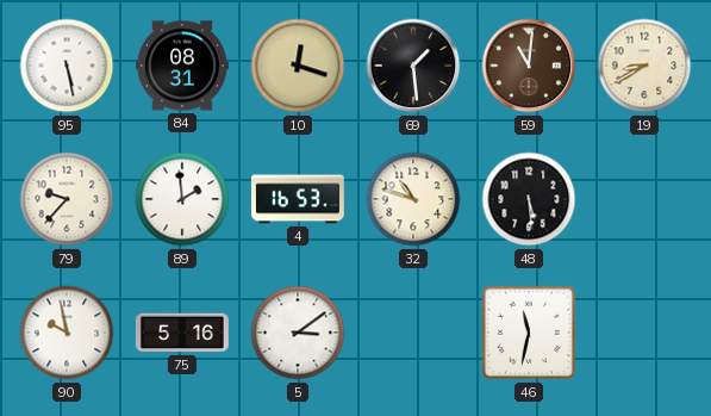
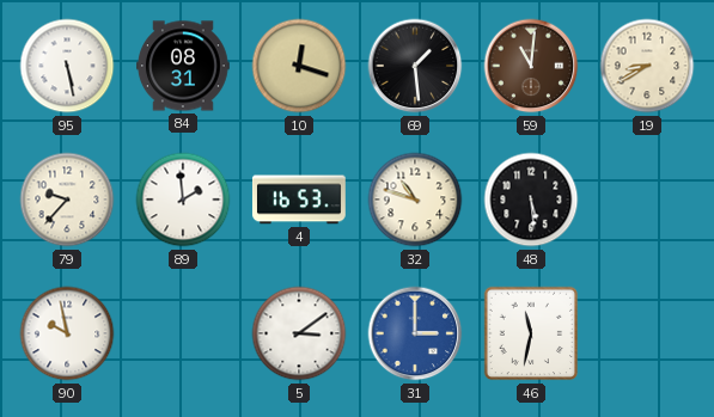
75: 5:16 -> none
31: none -> 3:00
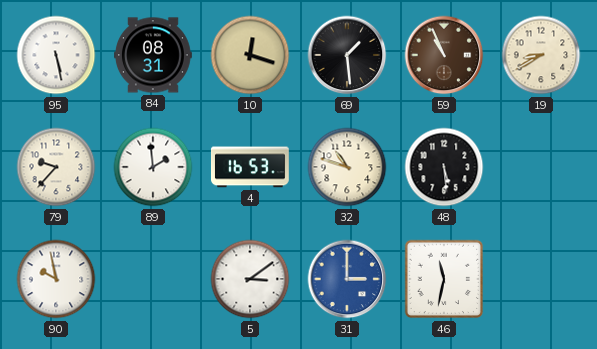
59: 11:01 -> 10:56
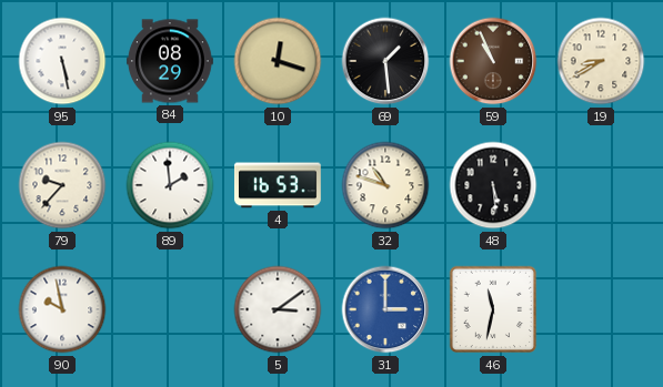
84: 08:31 -> 08:29
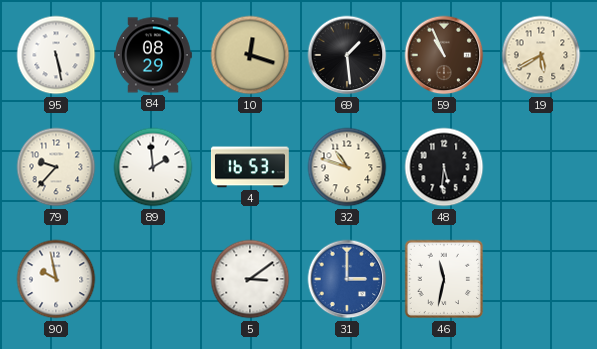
19: 8:40 -> 5:40
48: 5:29 -> 5:31
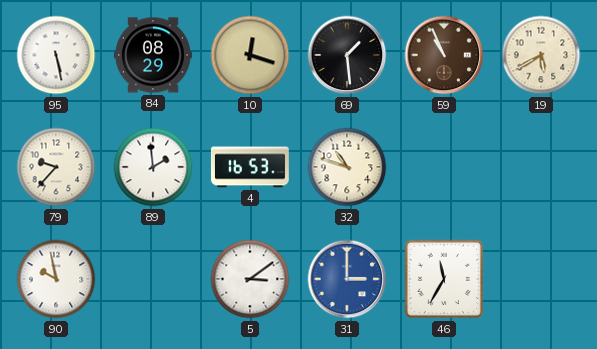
48: 5:31 -> none
46: 11:32 -> 11:35
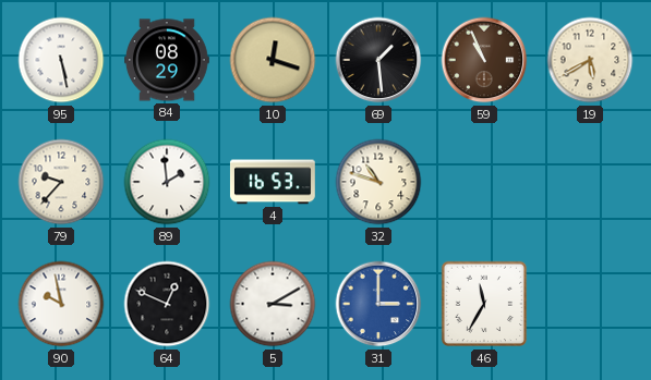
64: none -> 12:49
5: 3:09 -> 3:10
